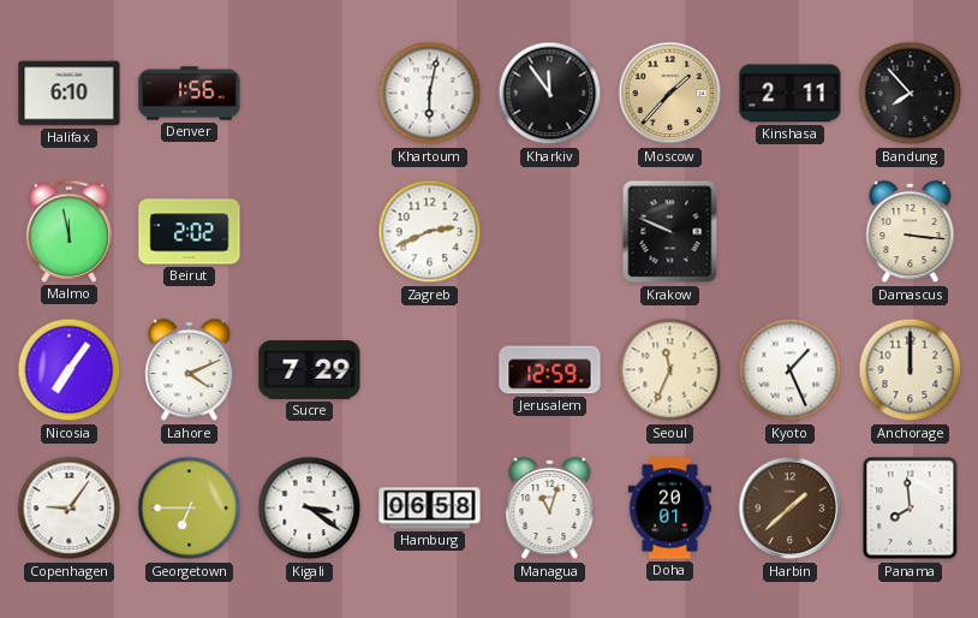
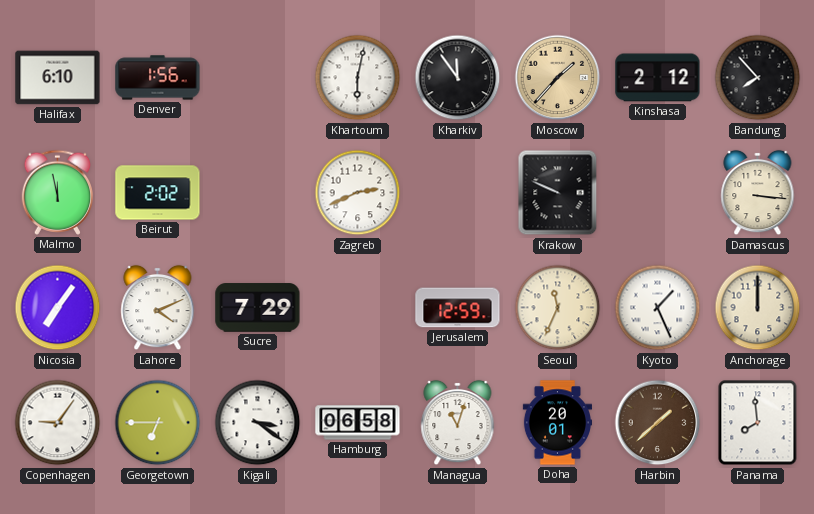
Kinshasa: 2:11 -> 2:12
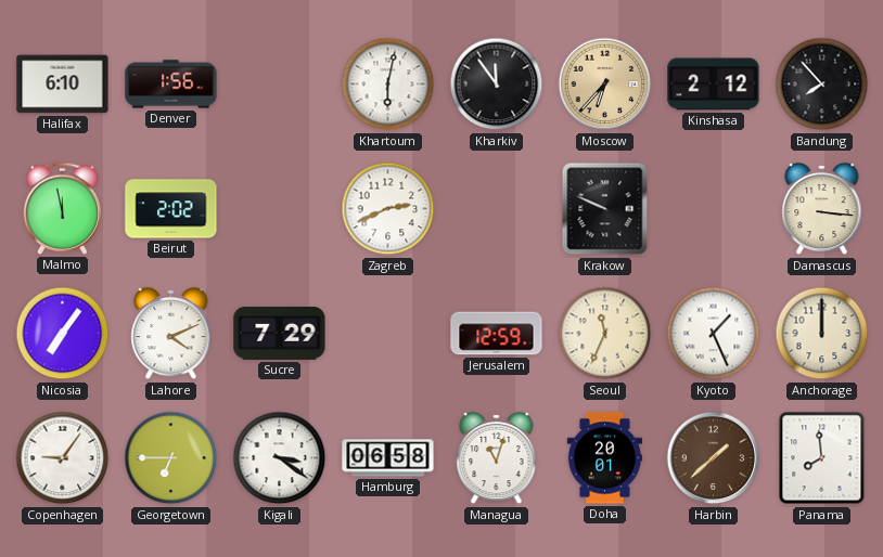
Moscow: 1:37 -> 6:37
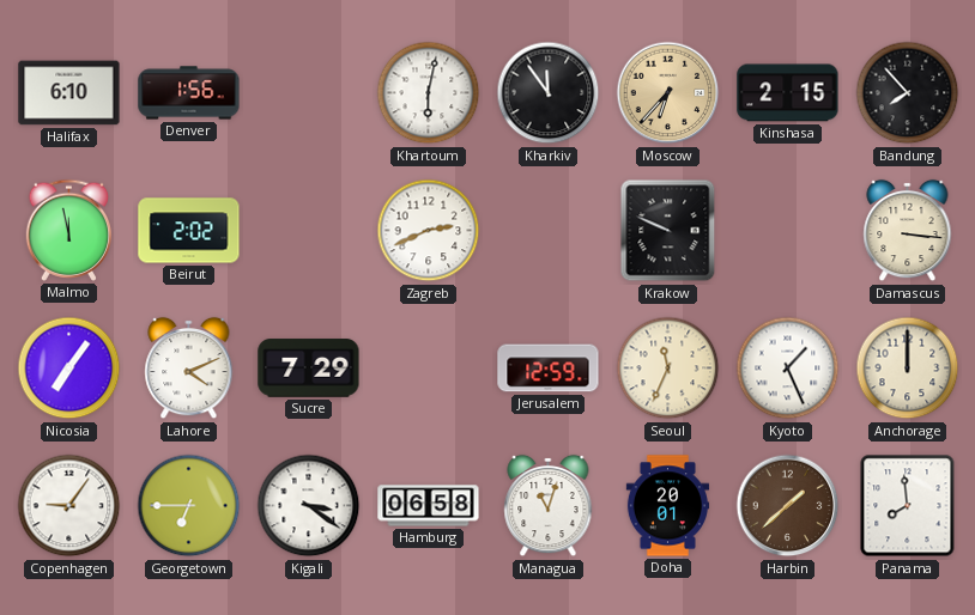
Kinshasa: 2:12 -> 2:15
